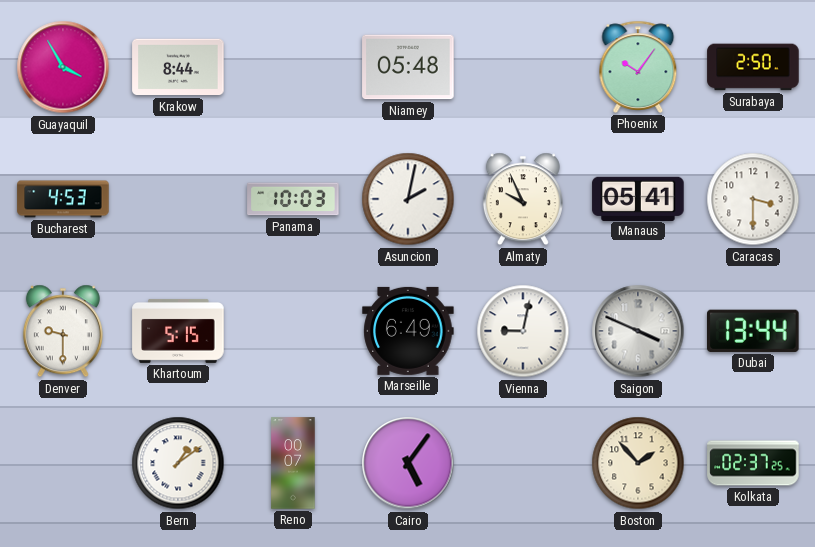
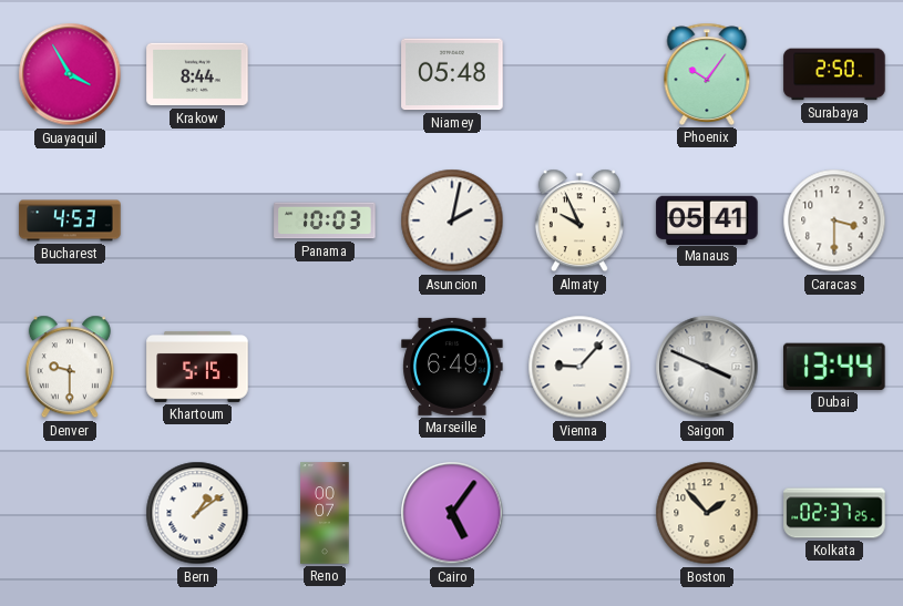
Vienna: 9:02 -> 9:07
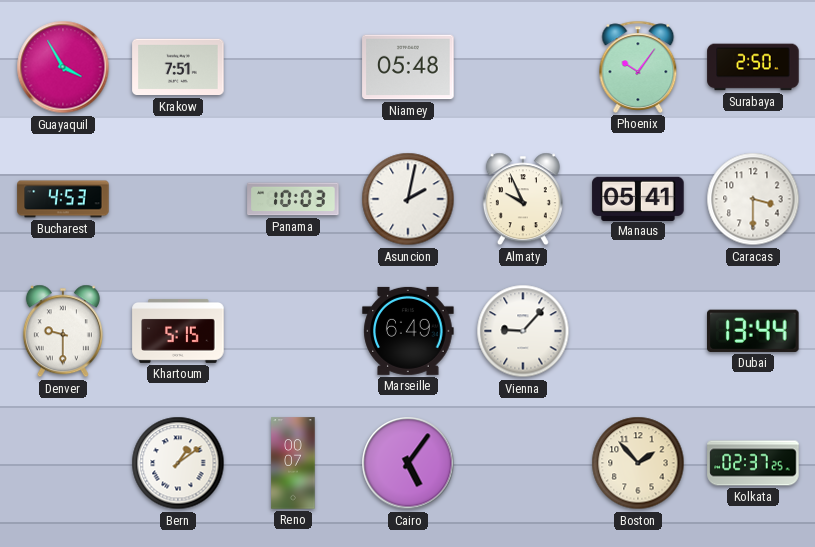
Krakow: 8:44 -> 7:51
Saigon: 3:49 -> none
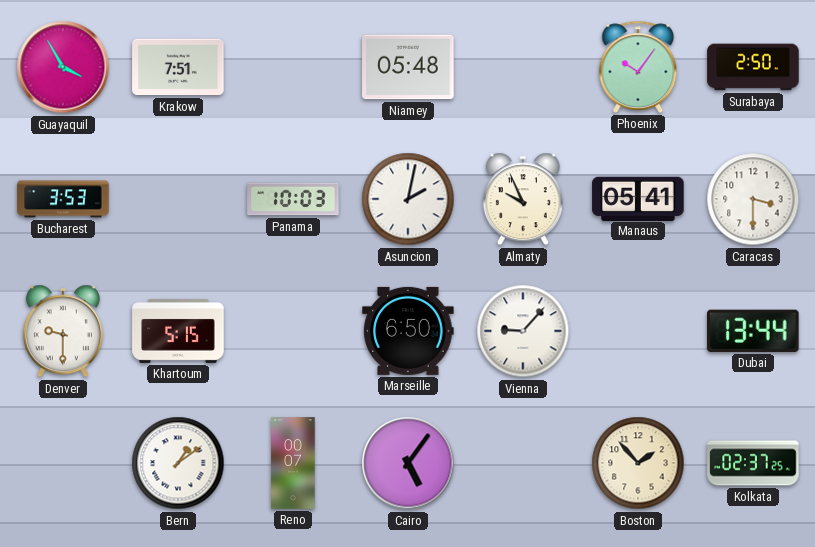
Bucharest: 4:53 -> 3:53
Marseille: 6:49 -> 6:50
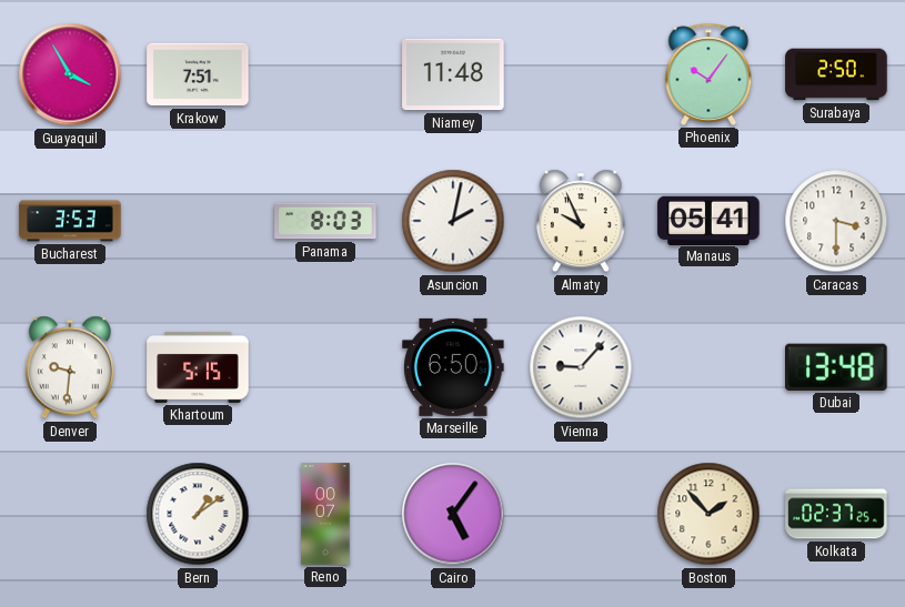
Niamey: 05:48 -> 11:48
Panama: 10:03 -> 8:03
Denver: 9:30 -> 9:31
Dubai: 13:44 -> 13:48
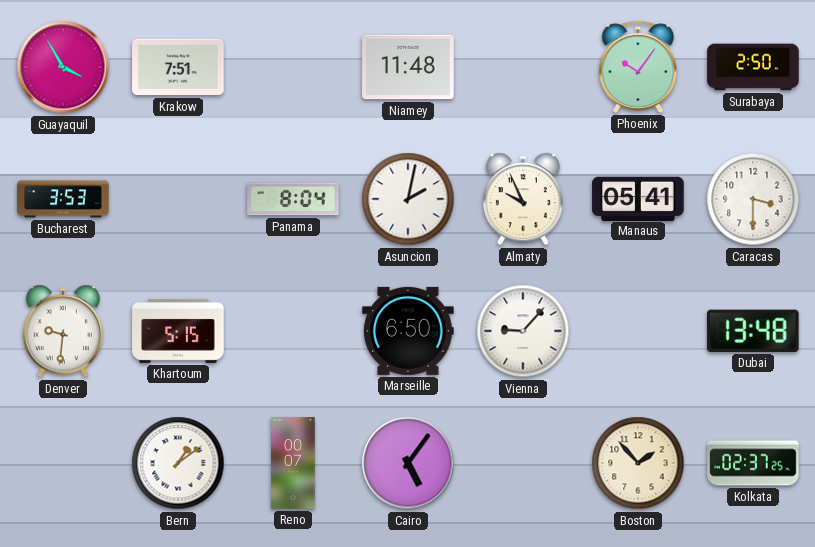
Panama: 8:03 -> 8:04
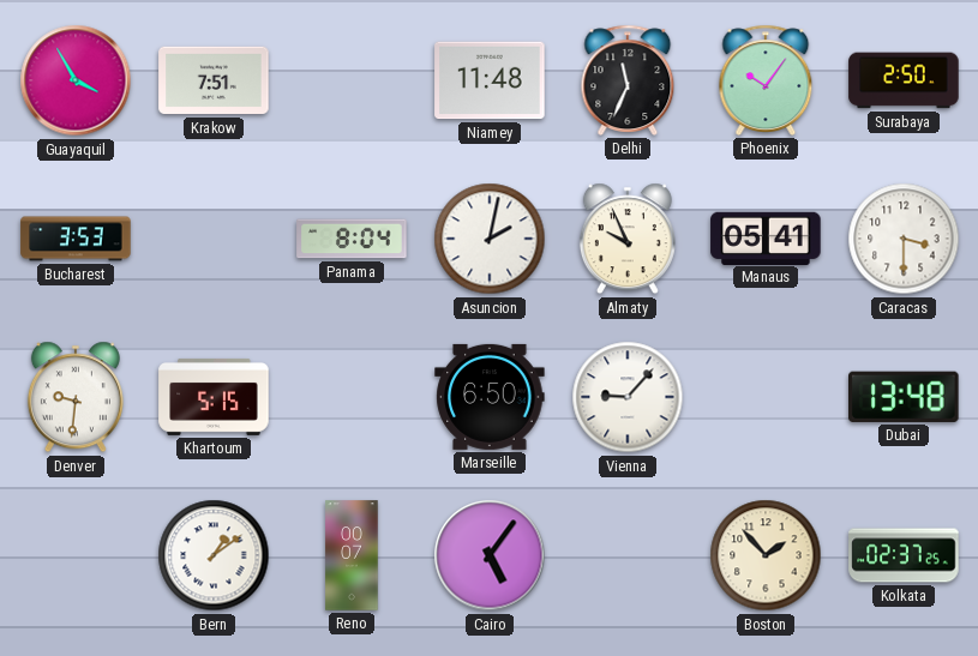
Delhi: none -> 11:34
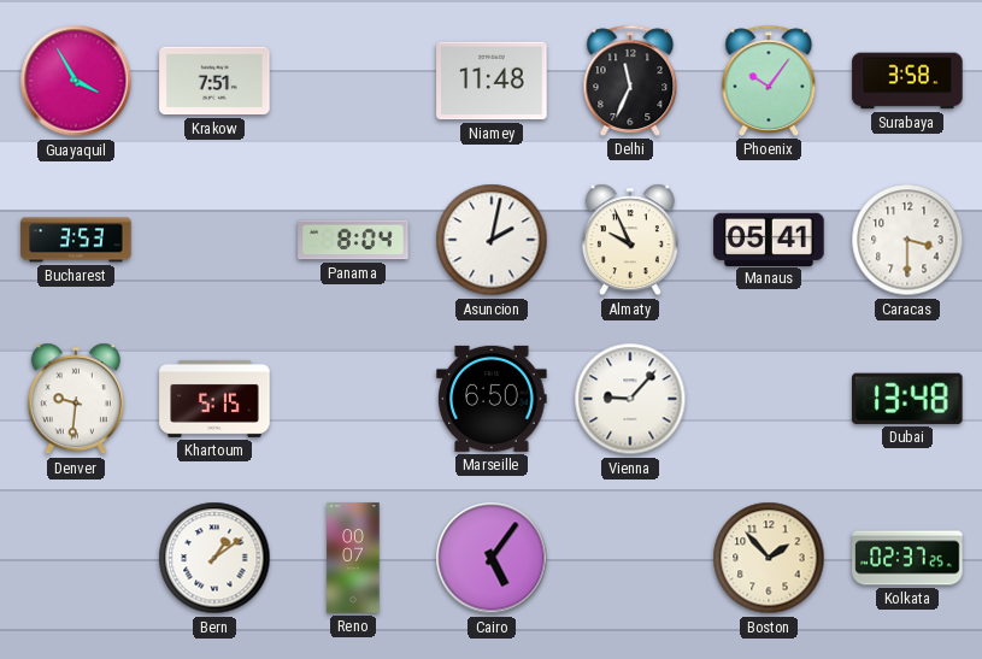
Surabaya: 2:50 -> 3:58
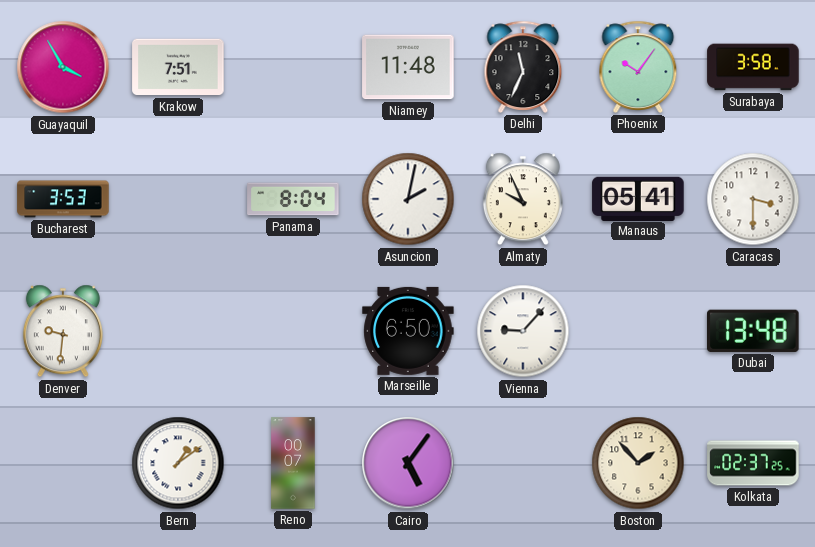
Khartoum: 5:15 -> none
